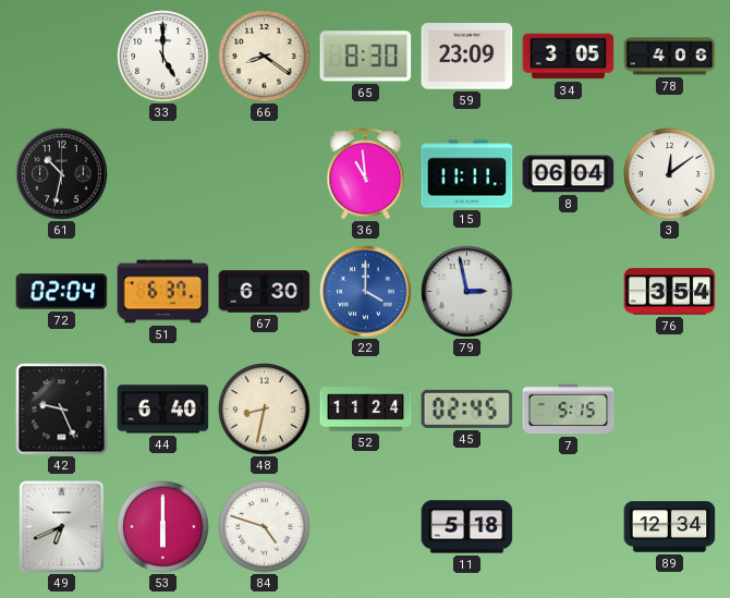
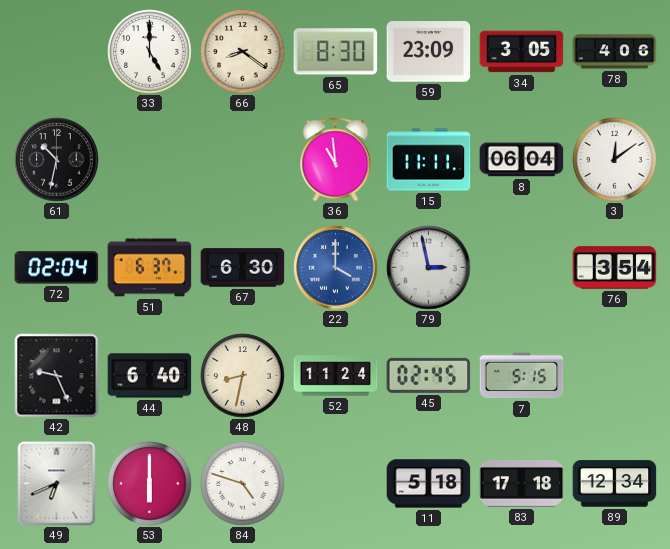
83: none -> 17:18
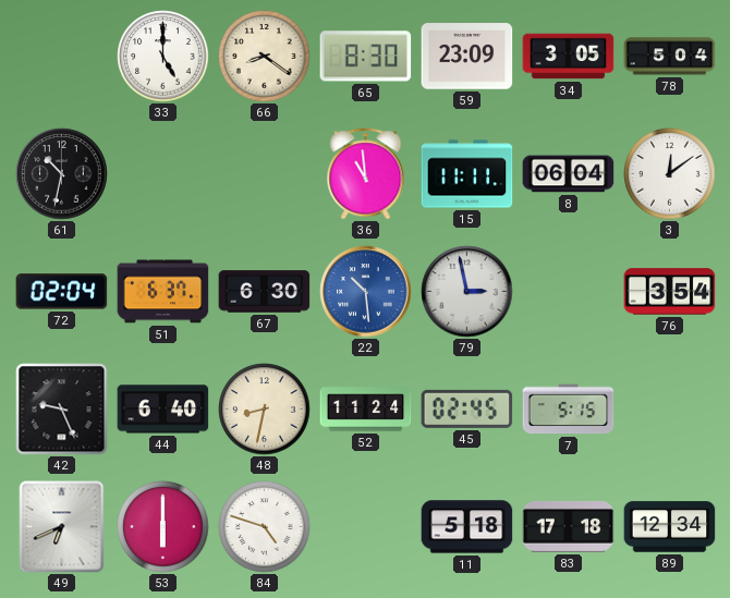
78: 4:06 -> 5:04
22: 4:00 -> 10:29
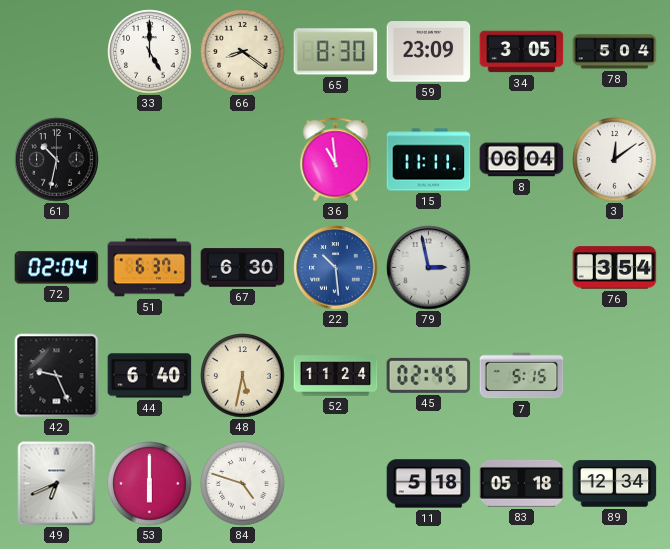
48: 8:32 -> 5:32
83: 17:18 -> 05:18
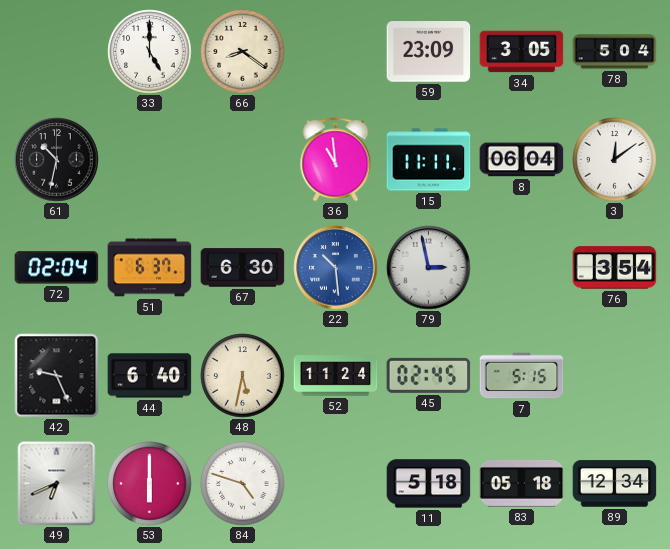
65: 8:30 -> none
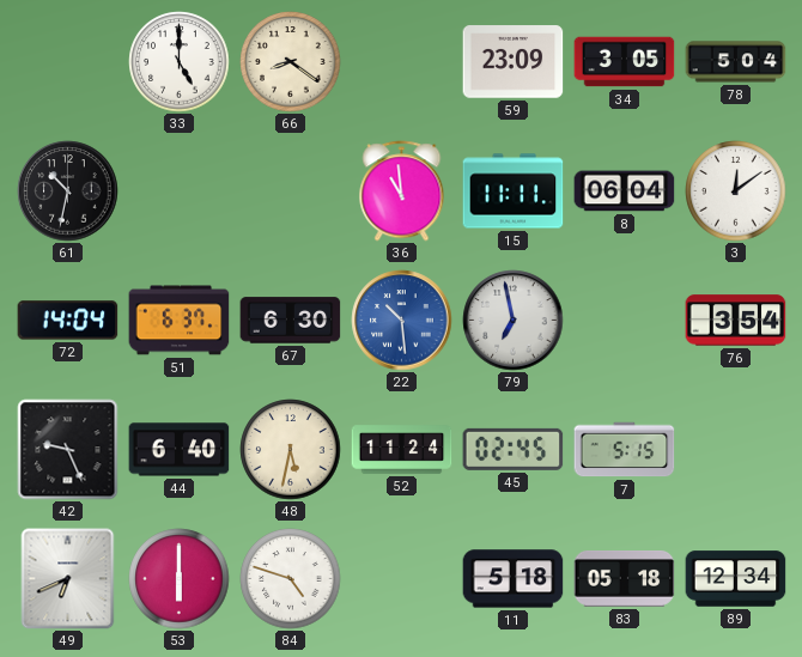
72: 02:04 -> 14:04
79: 2:58 -> 6:58
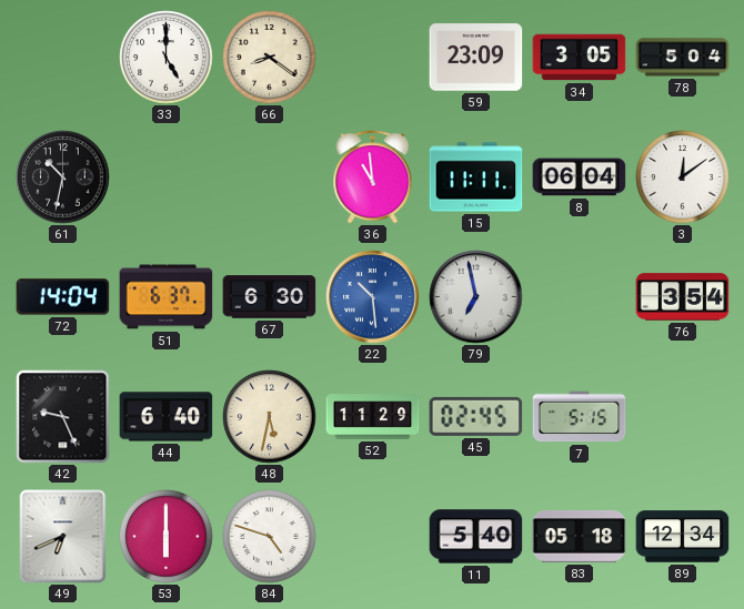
52: 11:24 -> 11:29
11: 5:18 -> 5:40
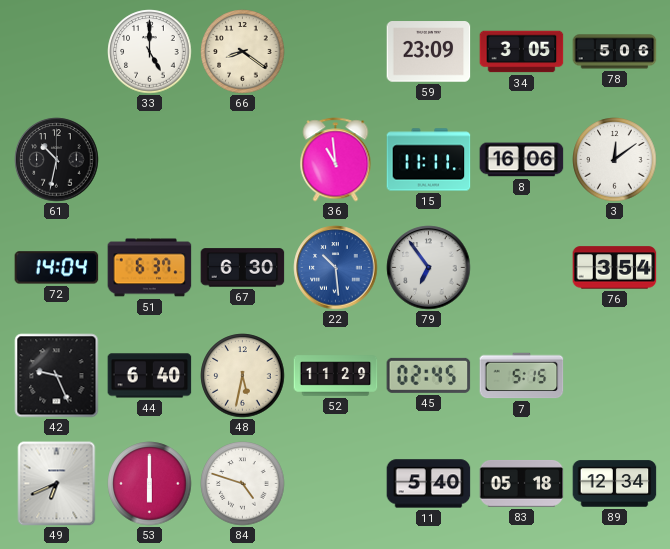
78: 5:04 -> 5:06
8: 06:04 -> 16:06
79: 6:58 -> 6:54
